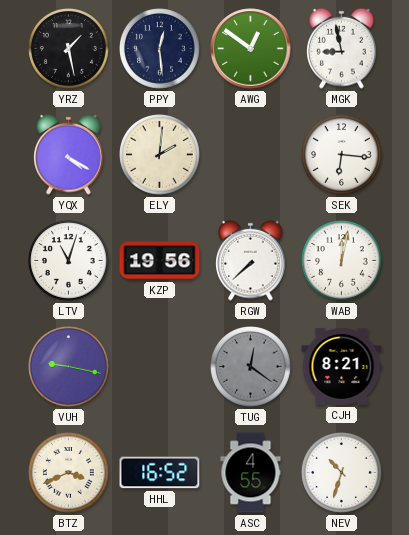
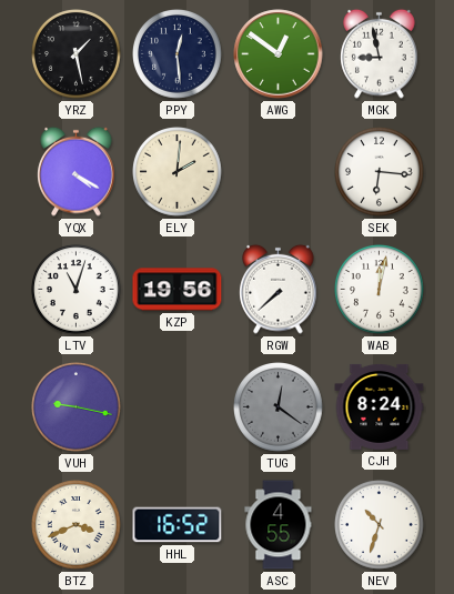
CJH: 8:21 -> 8:24
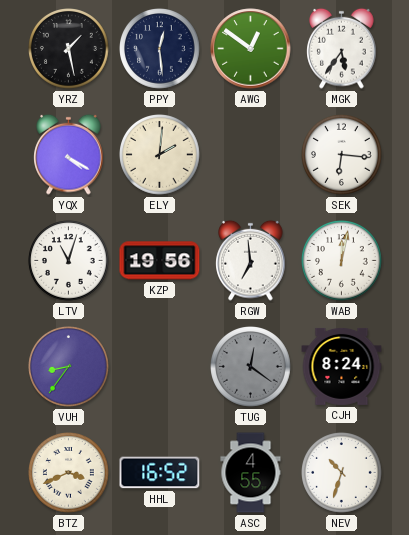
MGK: 8:58 -> 5:36
RGW: 7:38 -> 6:59
VUH: 9:17 -> 8:36
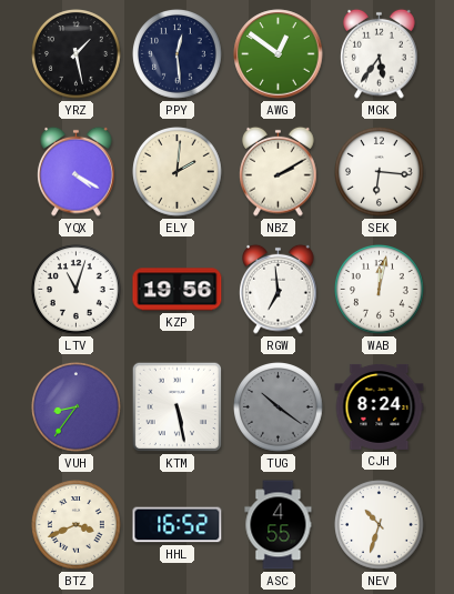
NBZ: none -> 2:10
KTM: none -> 5:28
TUG: 12:21 -> 10:21
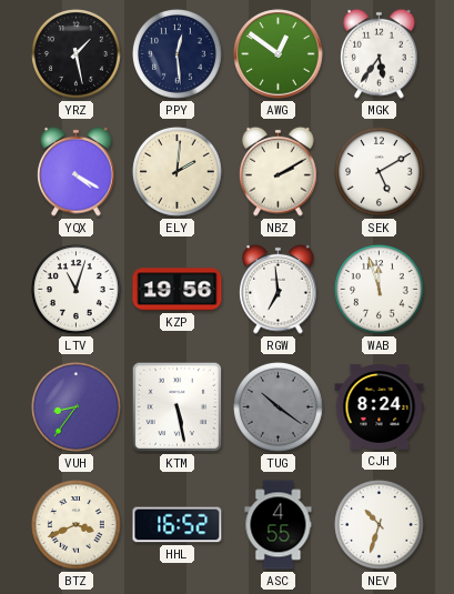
SEK: 6:16 -> 5:10
WAB: 12:02 -> 11:57
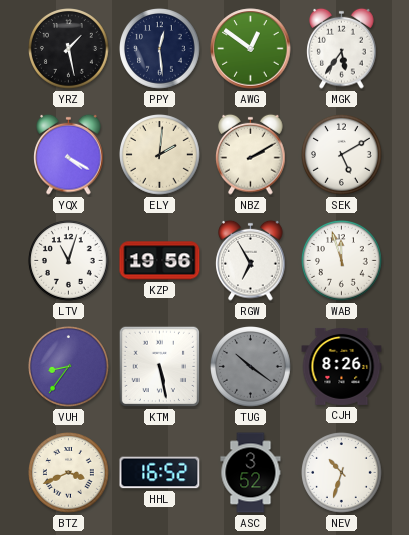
RGW: 6:59 -> 6:55
CJH: 8:24 -> 8:26
ASC: 4:55 -> 3:52
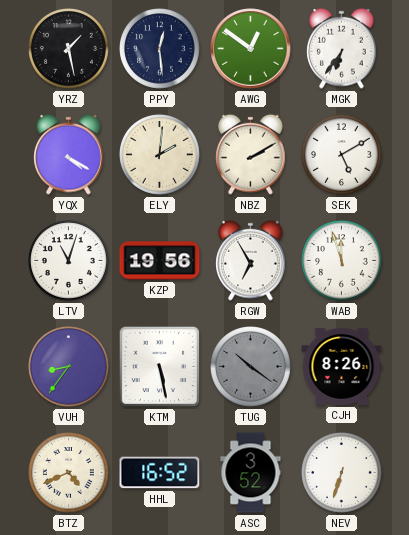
MGK: 5:36 -> 6:36
BTZ: 3:41 -> 4:41
NEV: 10:33 -> 6:33
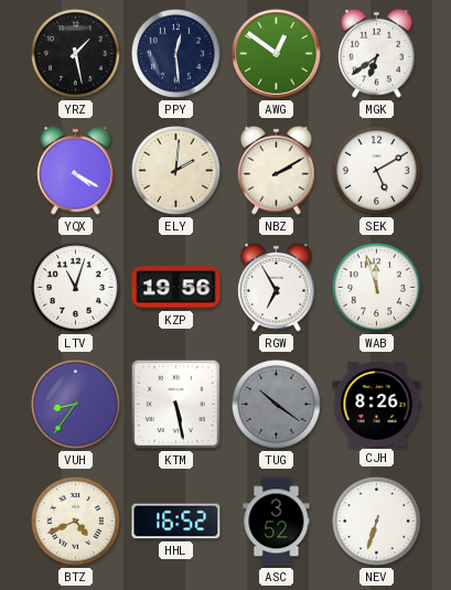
MGK: 6:36 -> 6:39
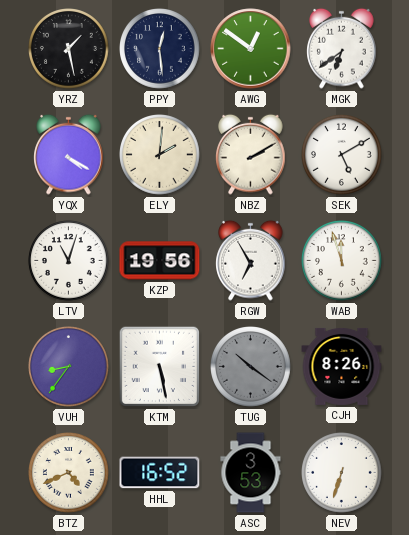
ASC: 3:52 -> 3:53
